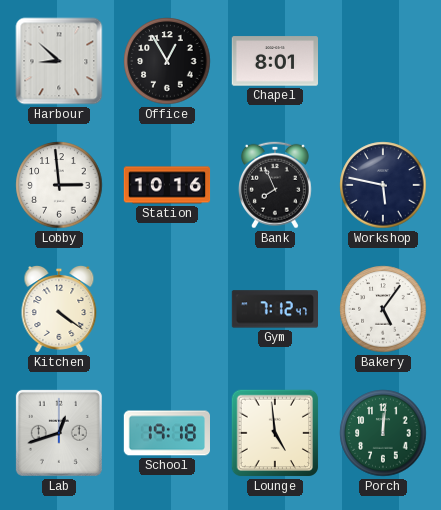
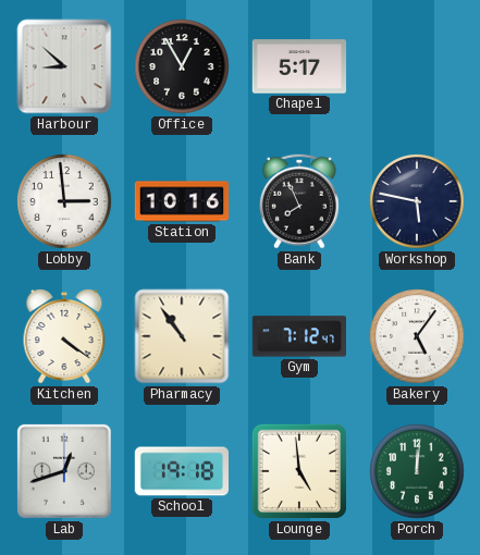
Chapel: 8:01 -> 5:17
Pharmacy: none -> 10:54
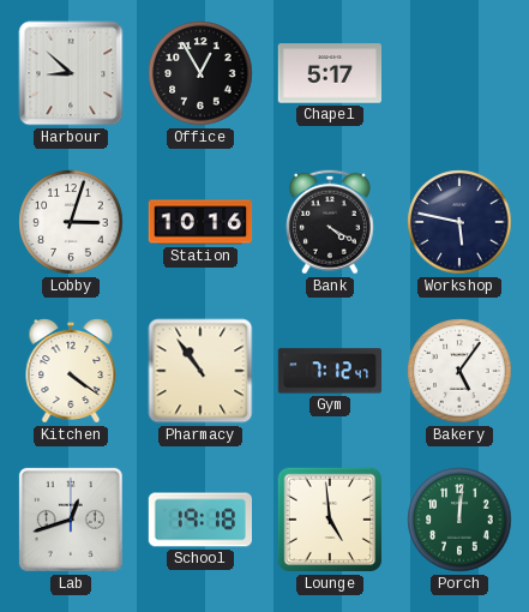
Lobby: 2:59 -> 3:03
Bank: 7:56 -> 4:20
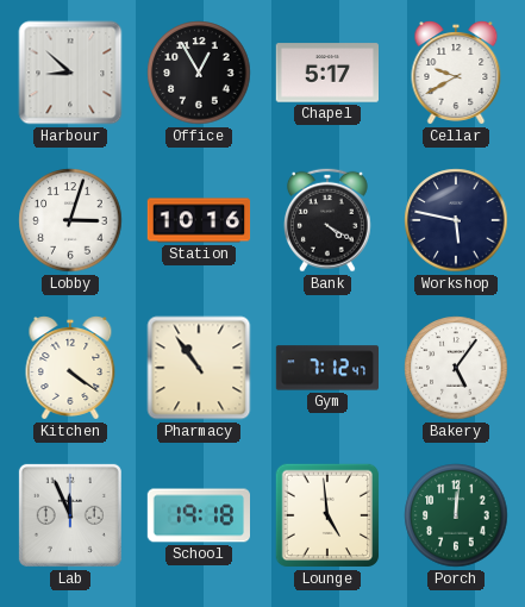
Cellar: none -> 9:40
Lab: 12:42 -> 11:56
